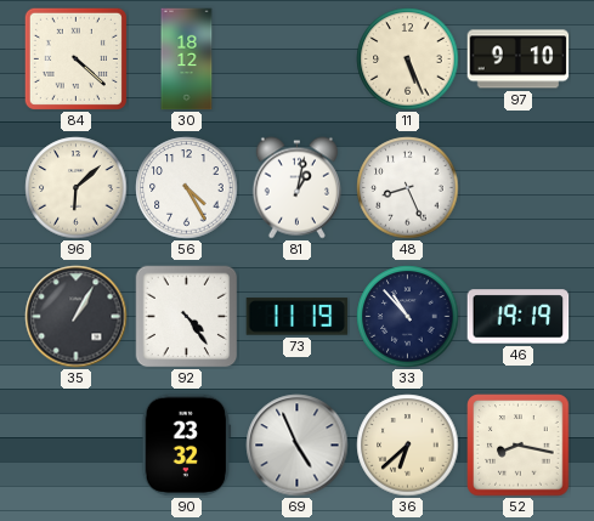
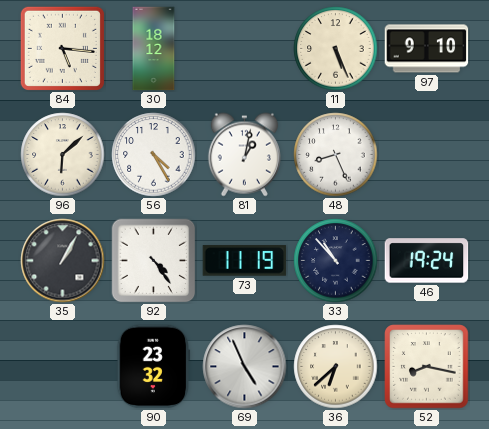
84: 4:22 -> 5:16
46: 19:19 -> 19:24
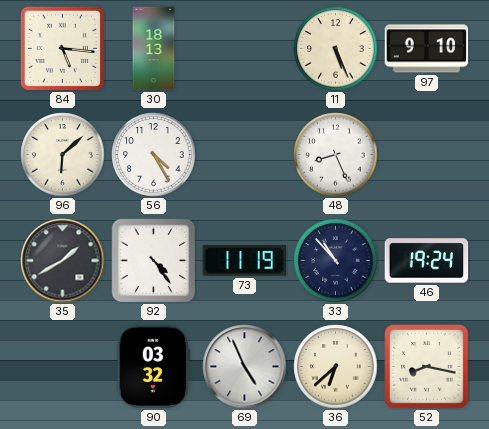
30: 18:12 -> 18:13
81: 1:02 -> none
35: 1:05 -> 1:40
90: 23:32 -> 03:32
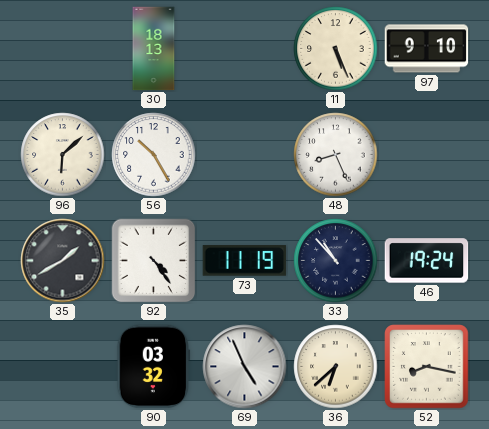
84: 5:16 -> none
56: 4:25 -> 10:25
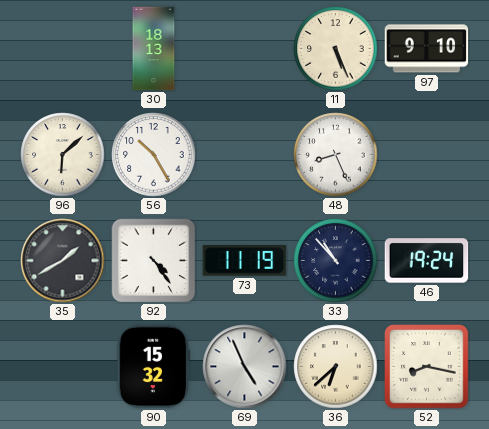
90: 03:32 -> 15:32
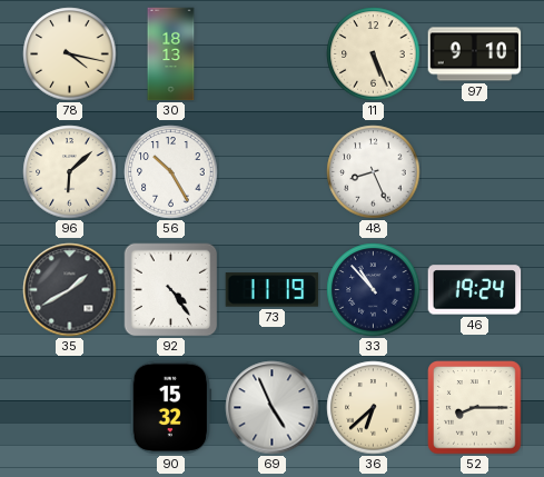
78: none -> 4:17
52: 8:17 -> 8:15
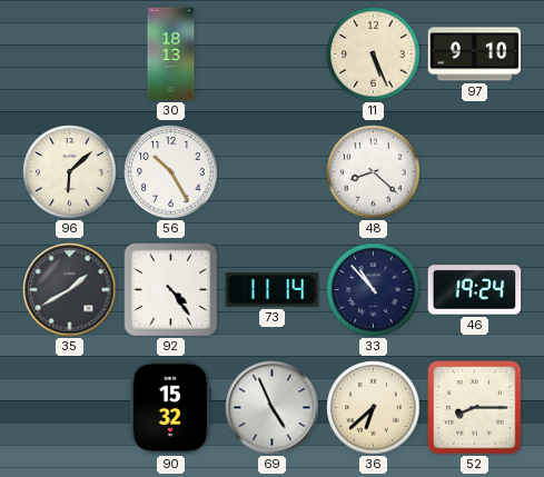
78: 4:17 -> none
48: 8:26 -> 8:22
73: 11:19 -> 11:14
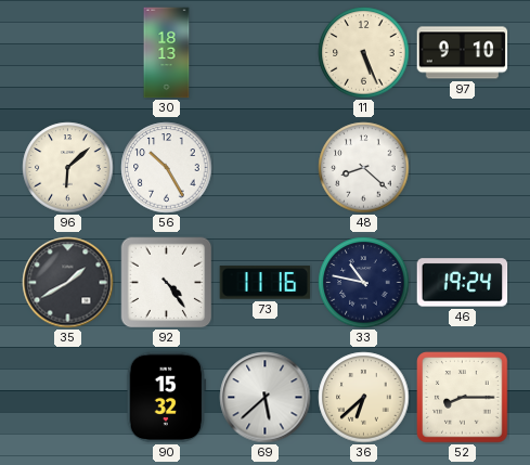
73: 11:14 -> 11:16
33: 10:53 -> 10:47
69: 4:56 -> 5:38
